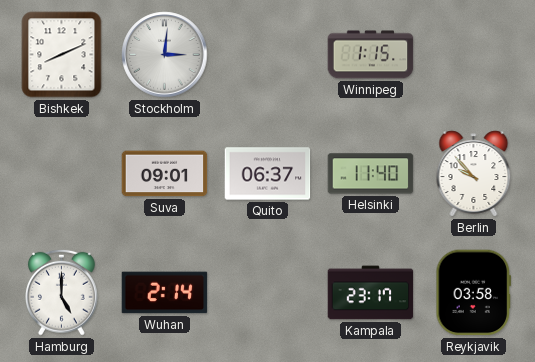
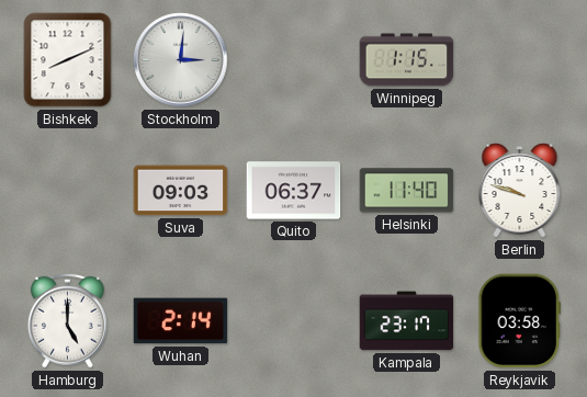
Suva: 09:01 -> 09:03
Berlin: 9:53 -> 9:48
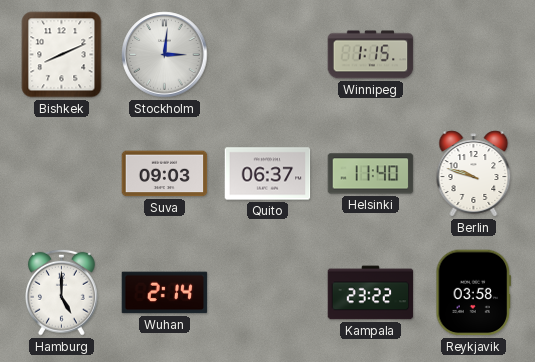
Kampala: 23:17 -> 23:22
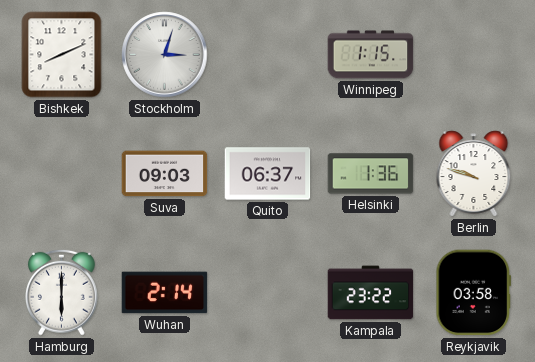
Stockholm: 3:01 -> 3:03
Helsinki: 11:40 -> 1:36
Hamburg: 5:00 -> 6:00
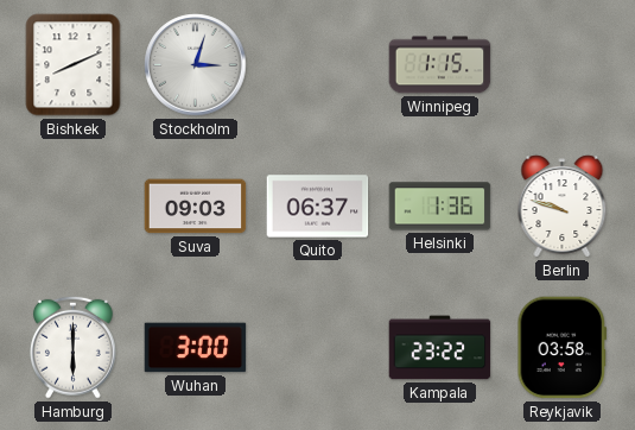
Wuhan: 2:14 -> 3:00
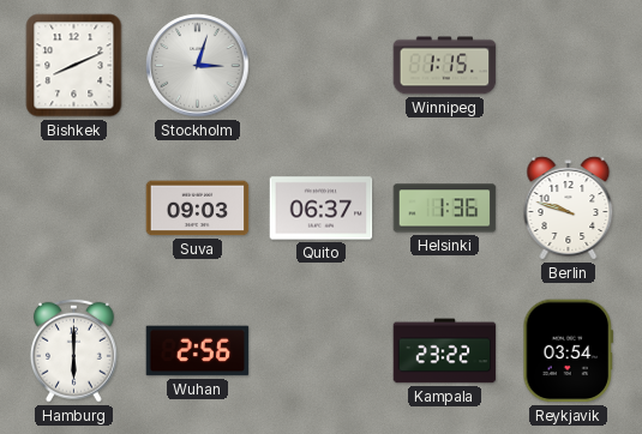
Wuhan: 3:00 -> 2:56
Reykjavik: 03:58 -> 03:54
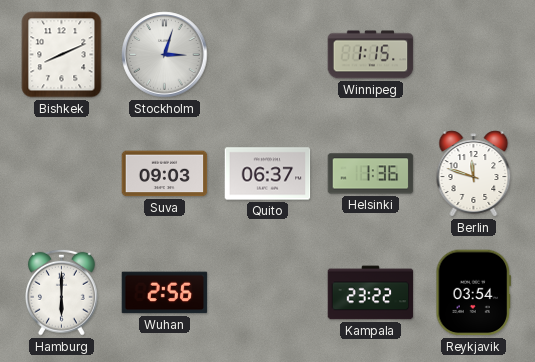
Berlin: 9:48 -> 11:48
